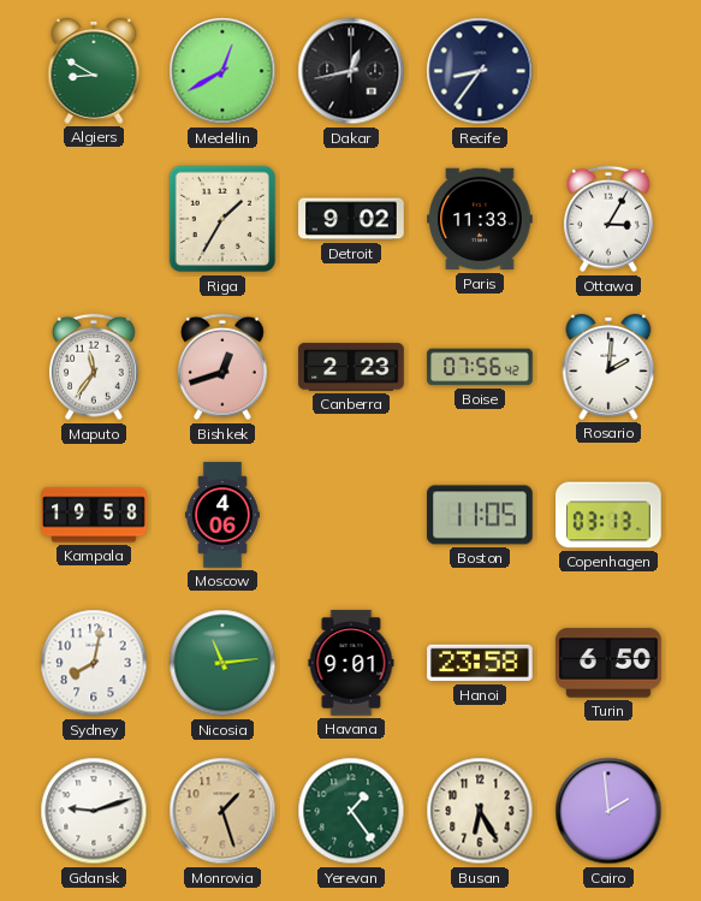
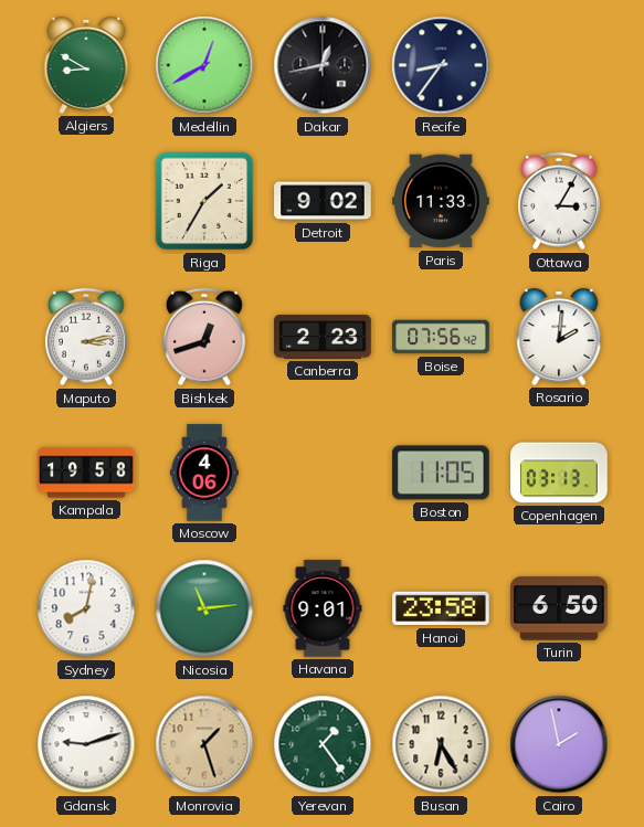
Maputo: 11:36 -> 3:13
Cairo: 1:59 -> 1:58
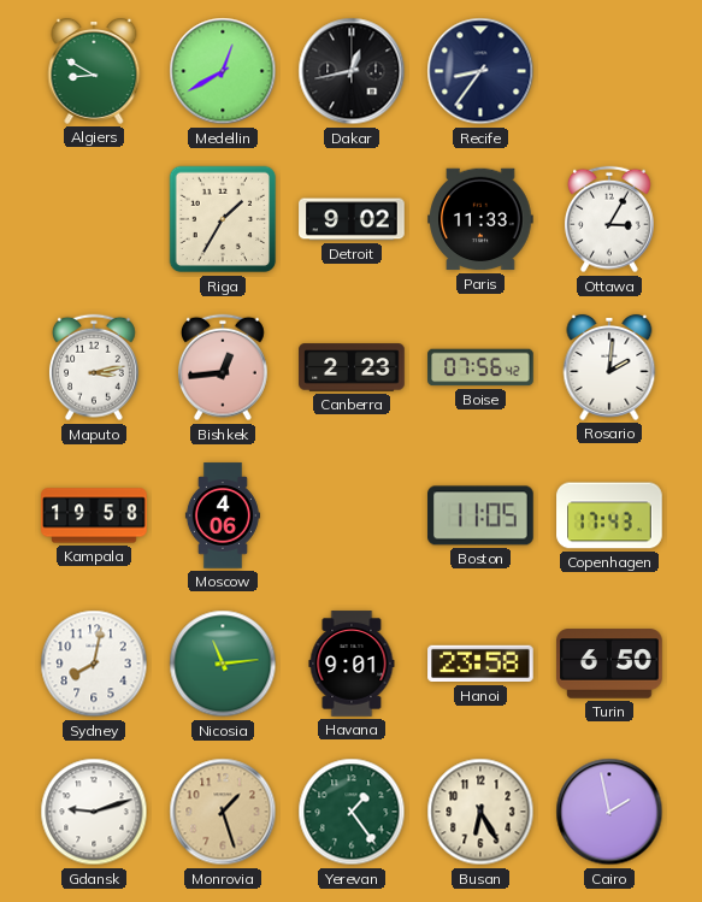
Bishkek: 12:42 -> 12:44
Copenhagen: 03:13 -> 17:43
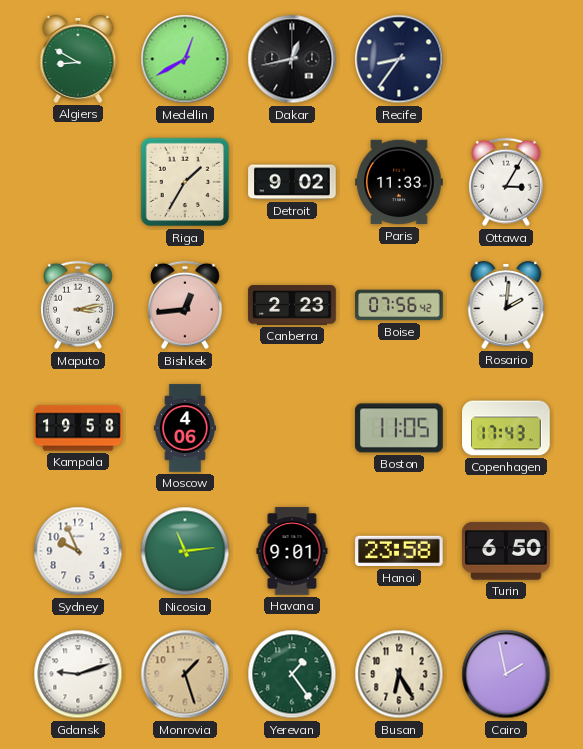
Sydney: 8:02 -> 9:56
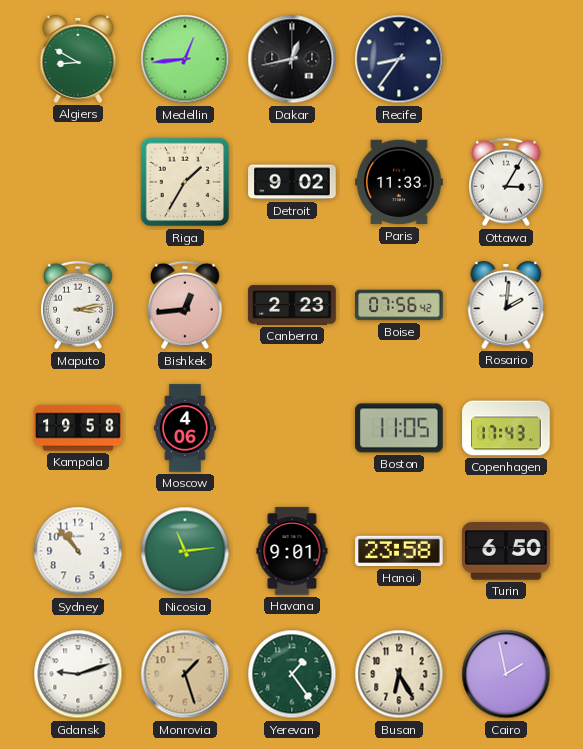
Medellin: 12:40 -> 12:44
Sydney: 9:56 -> 10:53
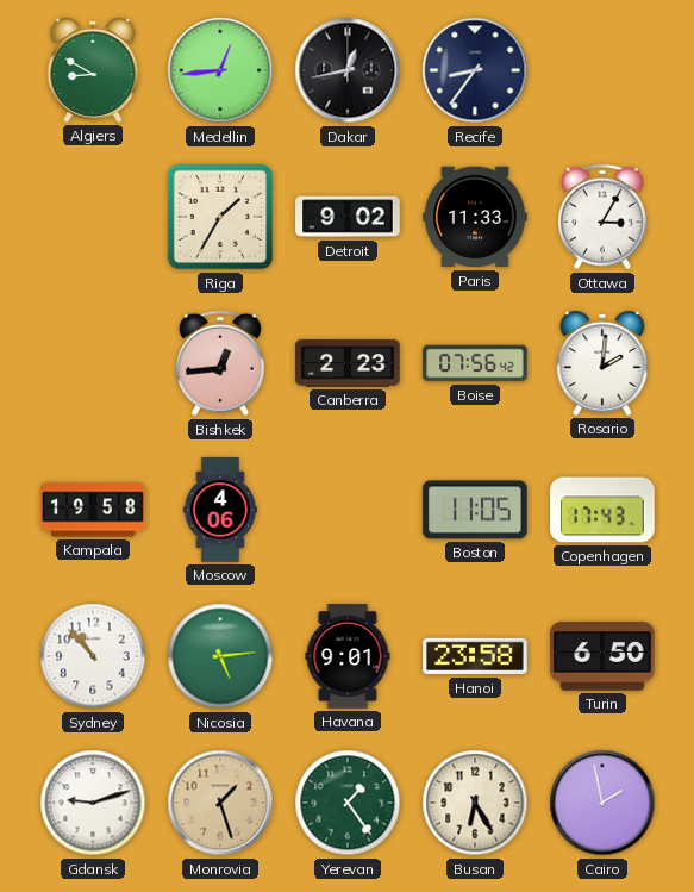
Maputo: 3:13 -> none
Nicosia: 11:14 -> 5:14
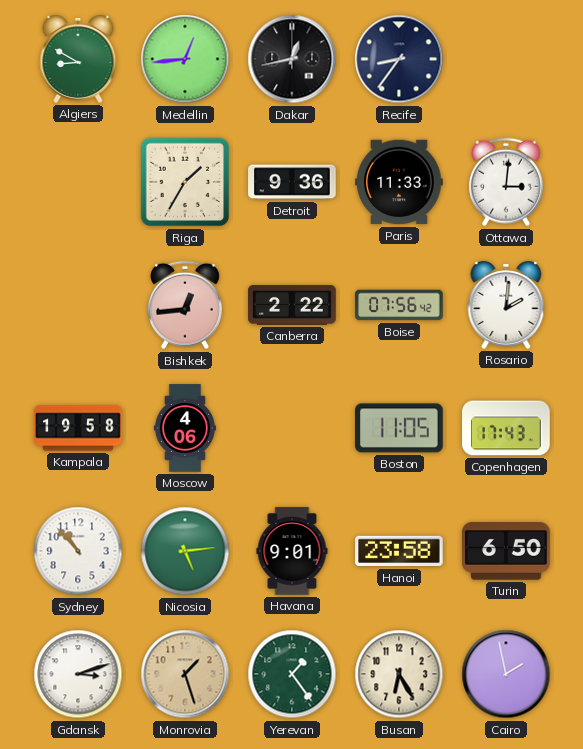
Detroit: 9:02 -> 9:36
Ottawa: 3:05 -> 3:01
Canberra: 2:23 -> 2:22
Gdansk: 9:12 -> 3:12
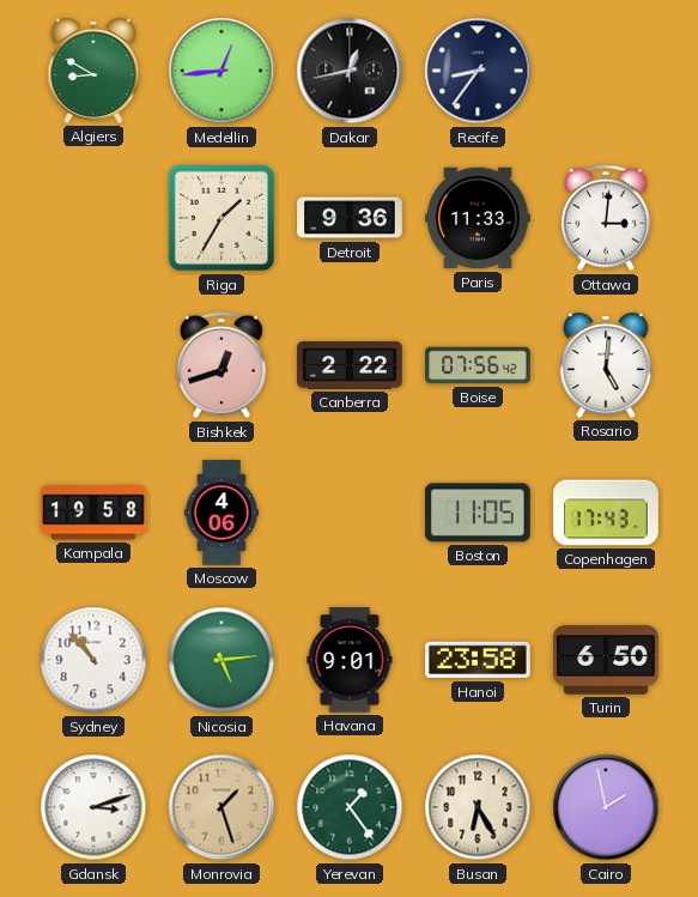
Bishkek: 12:44 -> 12:42
Rosario: 2:01 -> 5:01
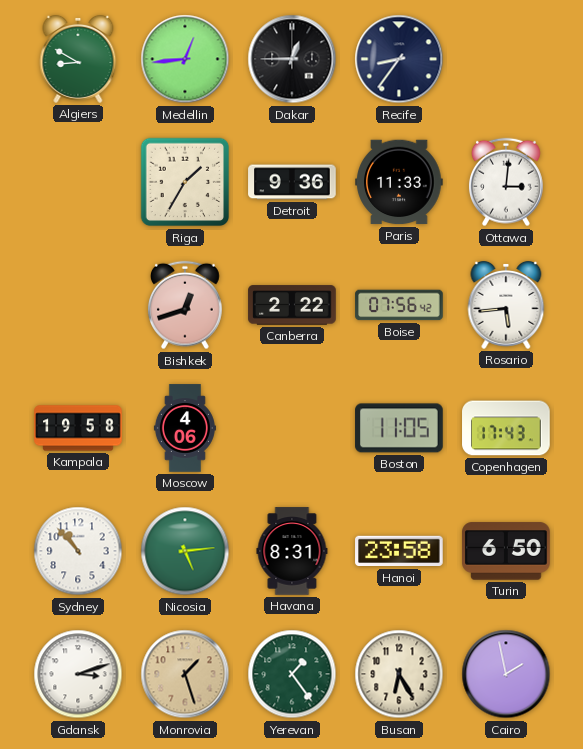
Dakar: 12:43 -> 12:45
Rosario: 5:01 -> 5:44
Havana: 9:01 -> 8:31
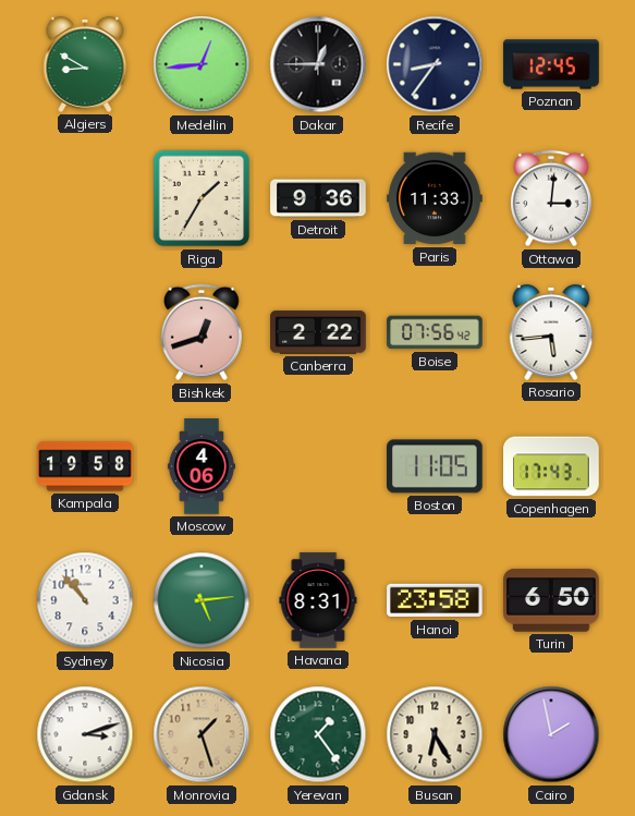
Poznan: none -> 12:45
